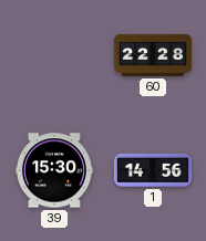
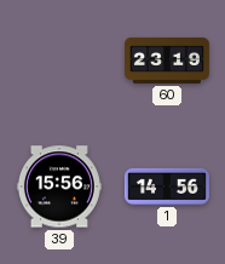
60: 22:28 -> 23:19
39: 15:30 -> 15:56
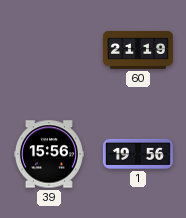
60: 23:19 -> 21:19
1: 14:56 -> 19:56
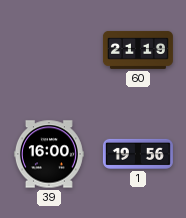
39: 15:56 -> 16:00
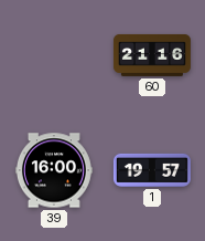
60: 21:19 -> 21:16
1: 19:56 -> 19:57
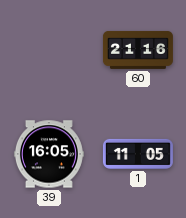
39: 16:00 -> 16:05
1: 19:57 -> 11:05
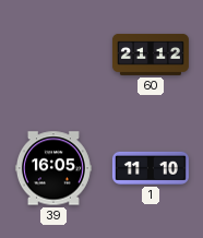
60: 21:16 -> 21:12
1: 11:05 -> 11:10
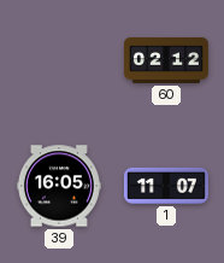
60: 21:12 -> 02:12
1: 11:10 -> 11:07
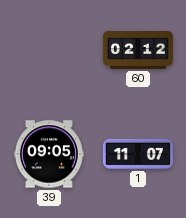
39: 16:05 -> 09:05
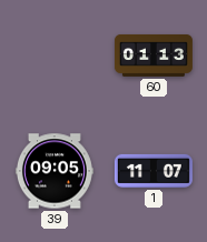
60: 02:12 -> 01:13
